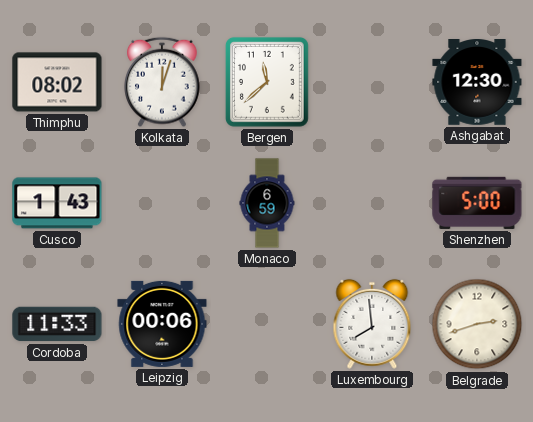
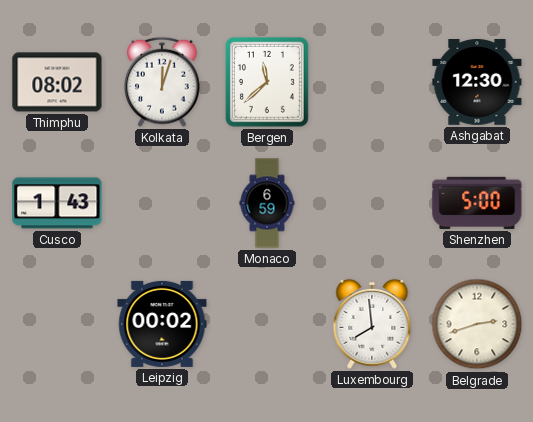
Cordoba: 11:33 -> none
Leipzig: 00:06 -> 00:02
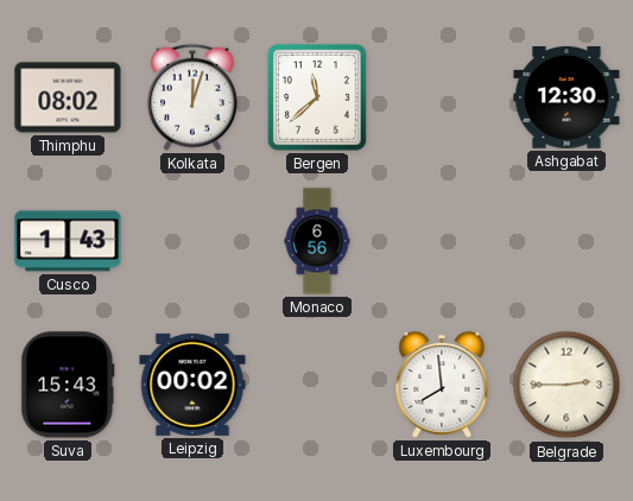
Monaco: 6:59 -> 6:56
Shenzhen: 5:00 -> none
Suva: none -> 15:43
Belgrade: 2:42 -> 2:45
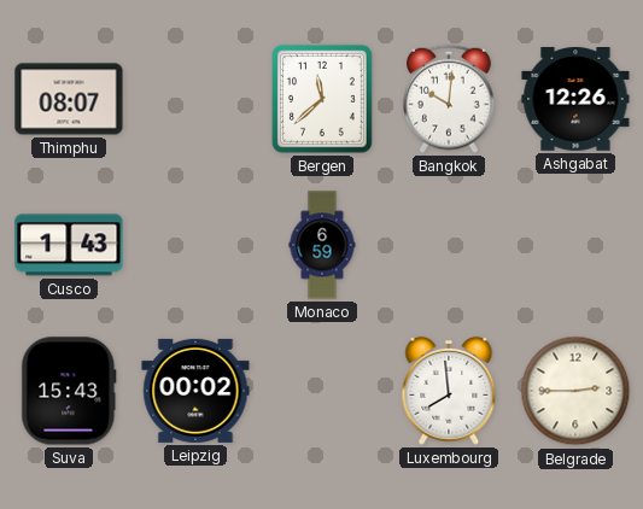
Thimphu: 08:02 -> 08:07
Kolkata: 12:03 -> none
Bangkok: none -> 10:01
Ashgabat: 12:30 -> 12:26
Monaco: 6:56 -> 6:59
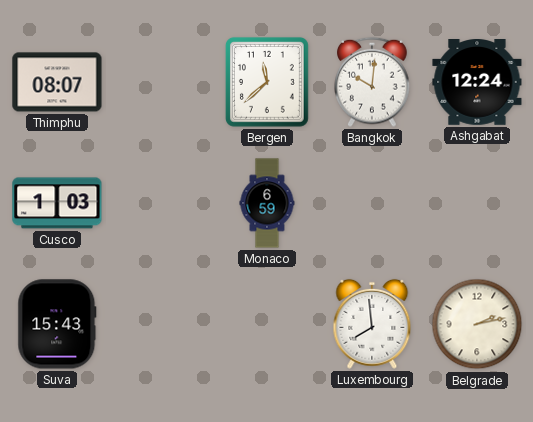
Ashgabat: 12:26 -> 12:24
Cusco: 1:43 -> 1:03
Leipzig: 00:02 -> none
Belgrade: 2:45 -> 2:13
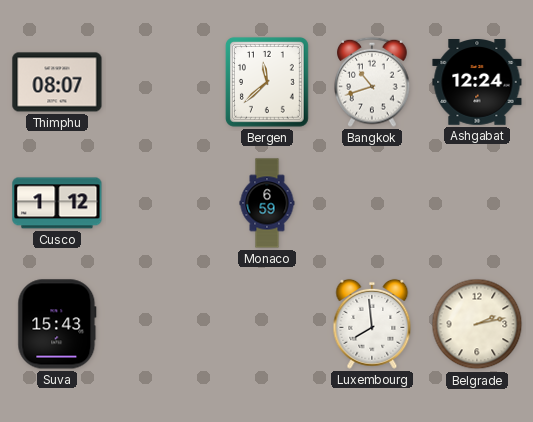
Bangkok: 10:01 -> 10:42
Cusco: 1:03 -> 1:12
